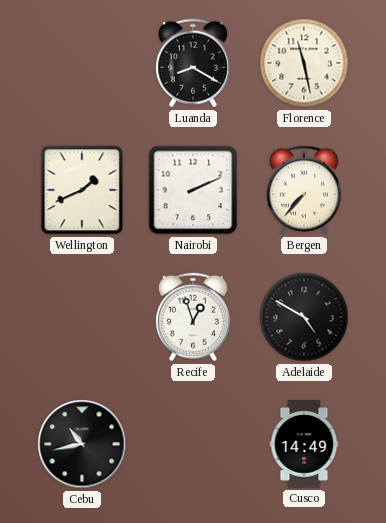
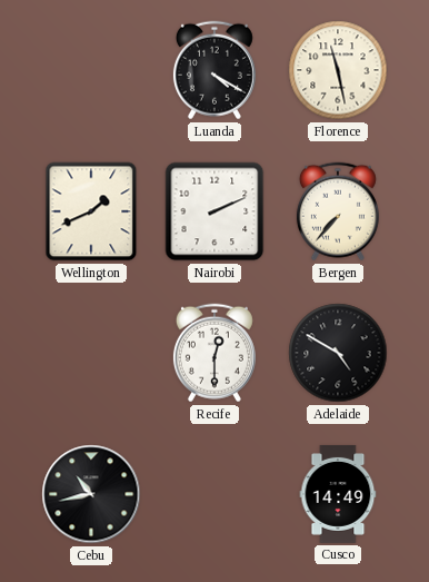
Luanda: 8:20 -> 4:20
Recife: 12:57 -> 12:30
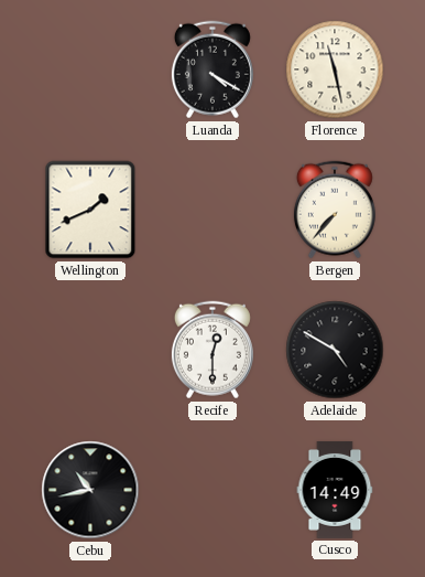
Nairobi: 2:11 -> none
